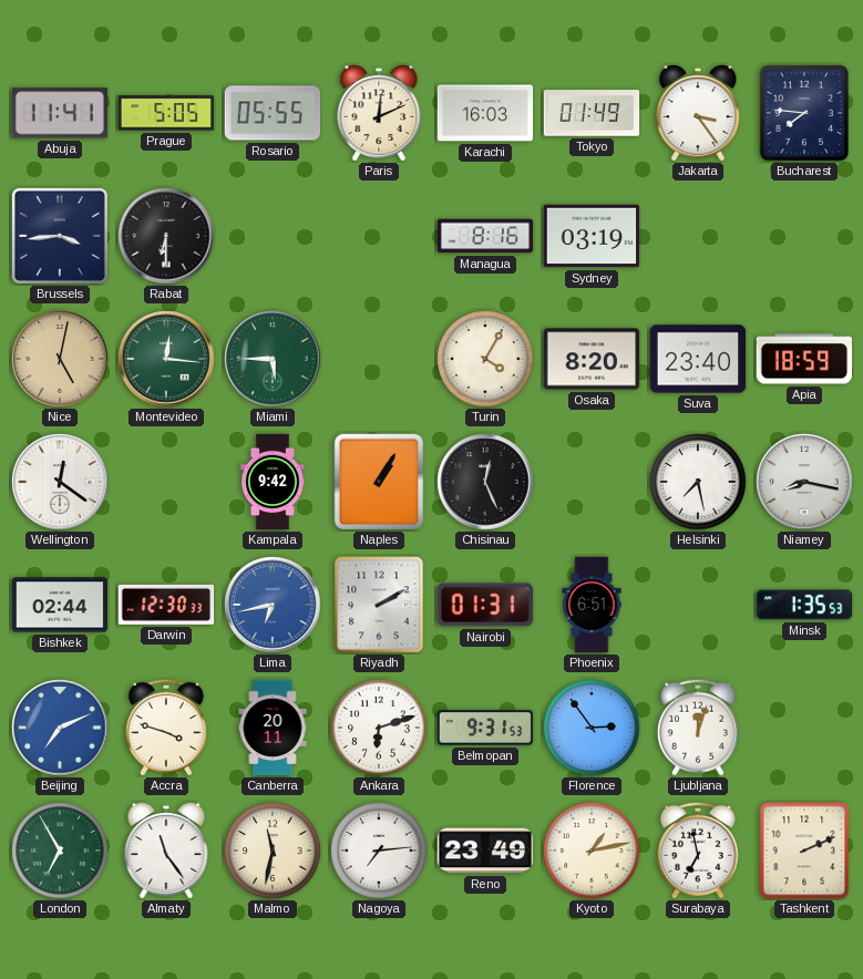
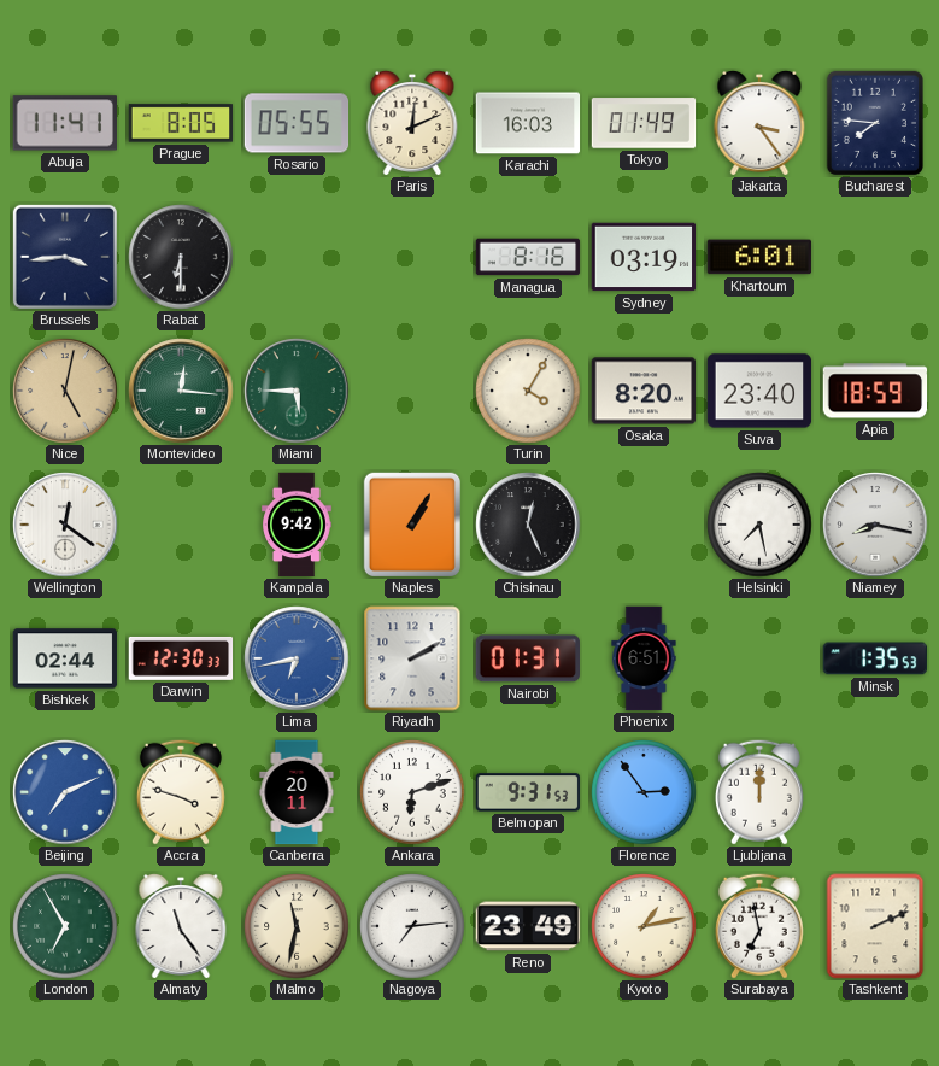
Prague: 5:05 -> 8:05
Khartoum: none -> 6:01
Ljubljana: 12:03 -> 12:00
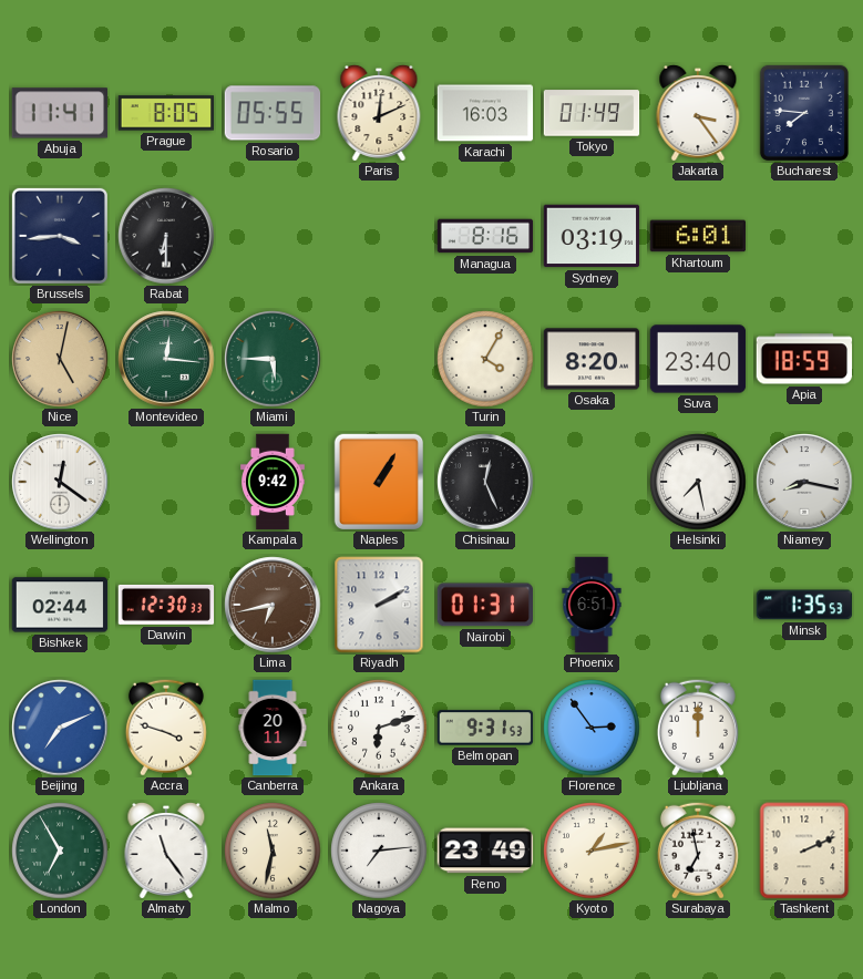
Lima dial: blue -> brown
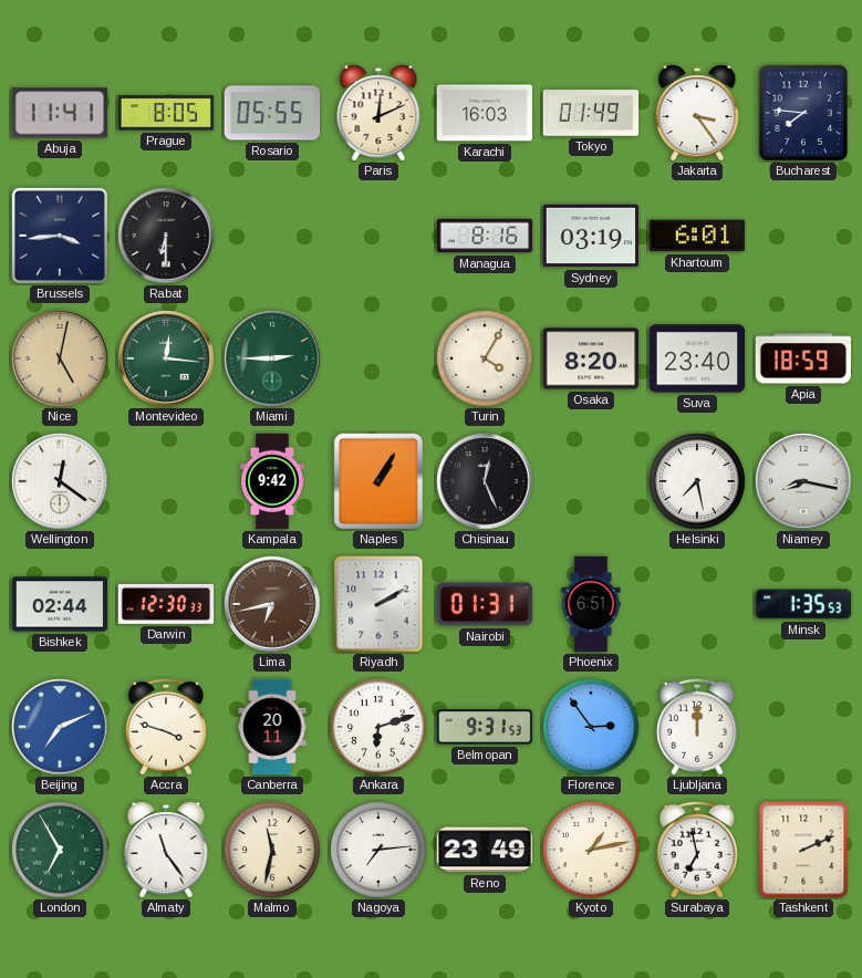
Miami: 5:45 -> 2:45
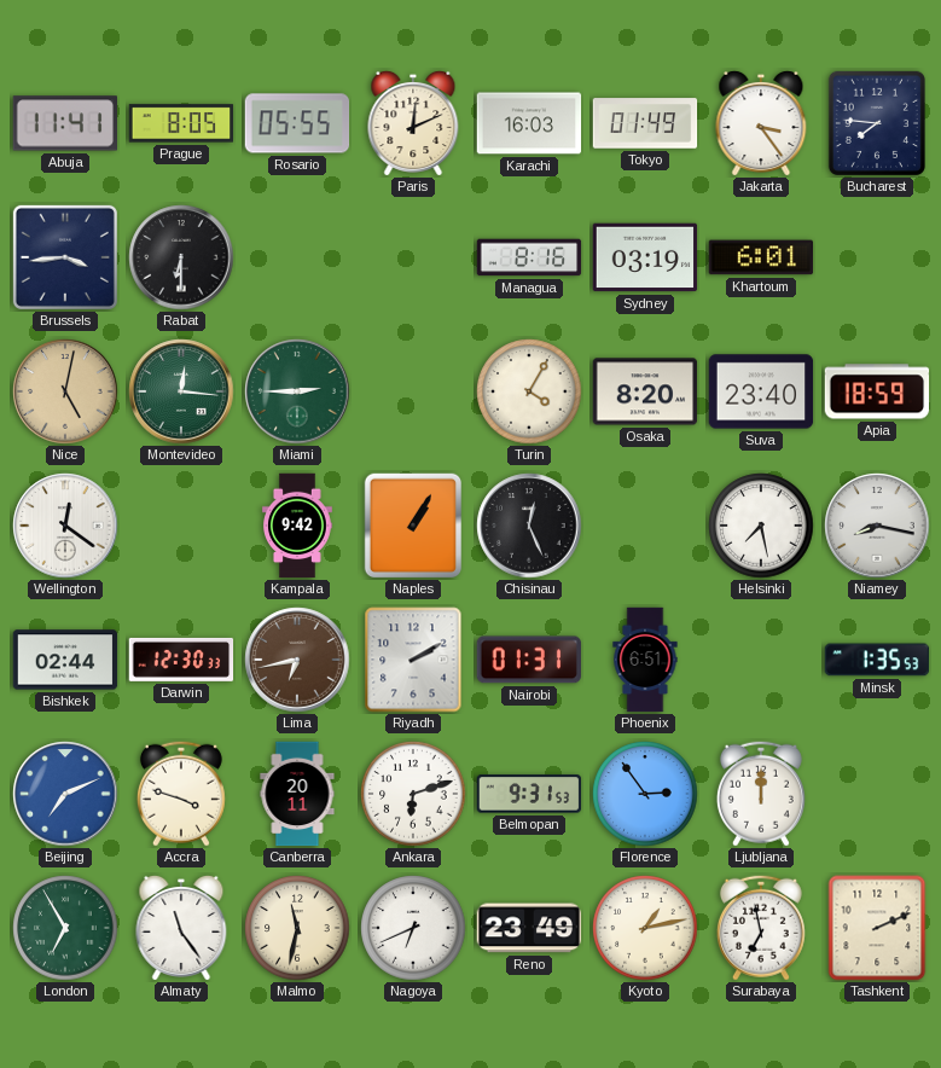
Nagoya: 7:14 -> 6:41
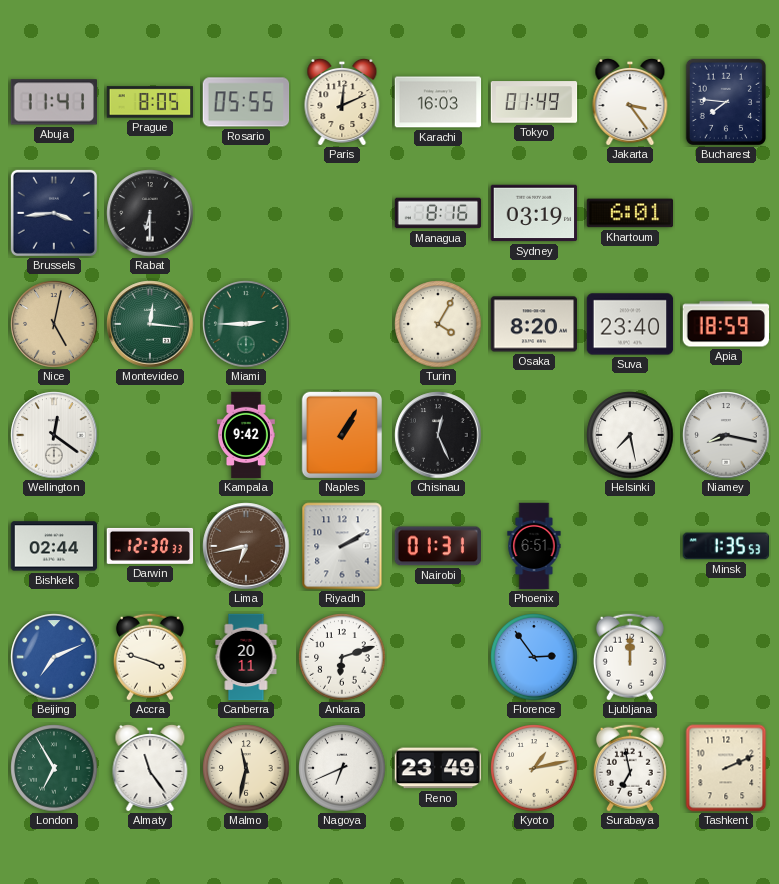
Belmopan: 9:31 -> none
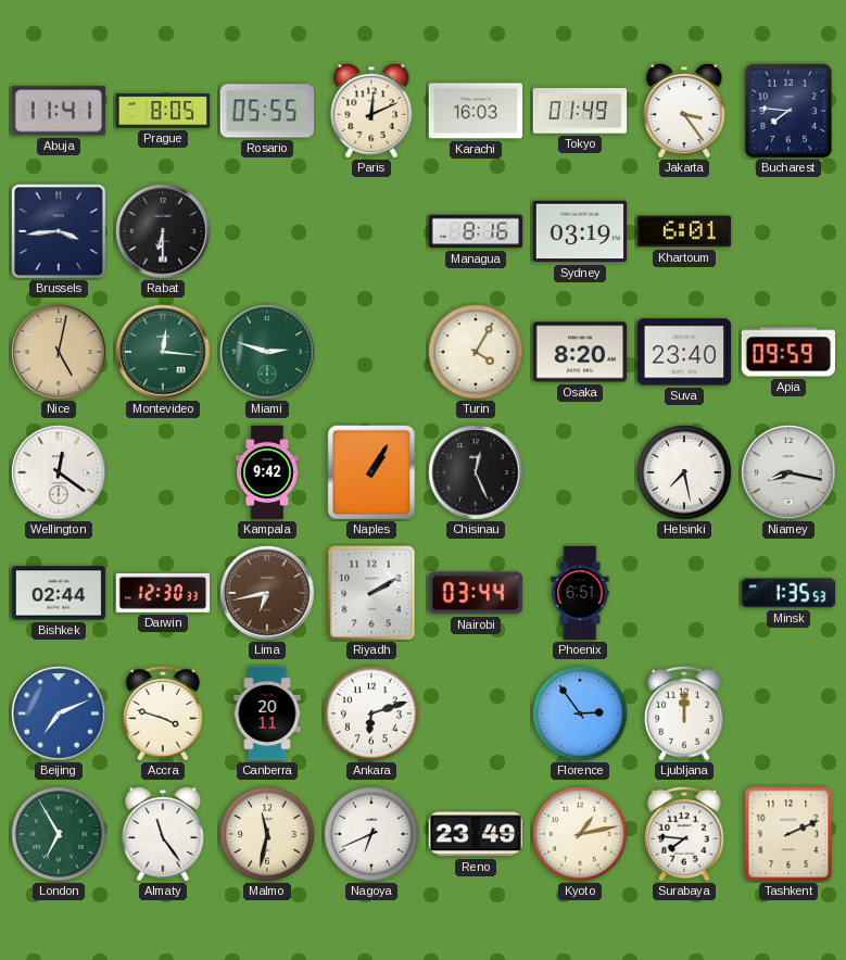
Miami: 2:45 -> 2:48
Apia: 18:59 -> 09:59
Nairobi: 01:31 -> 03:44
Surabaya: 6:58 -> 7:46
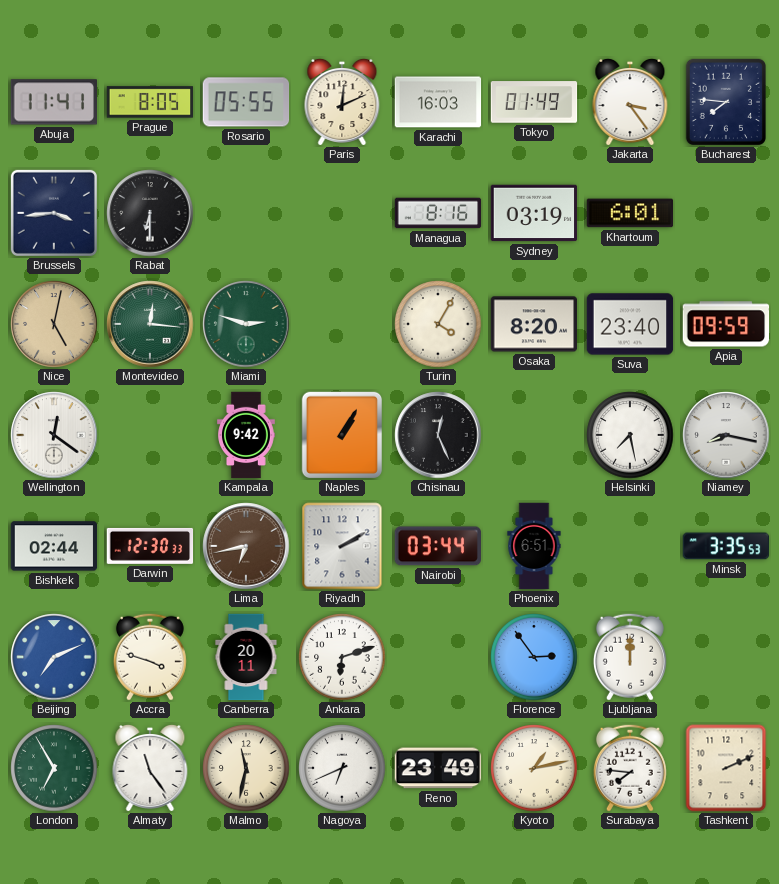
Minsk: 1:35 -> 3:35
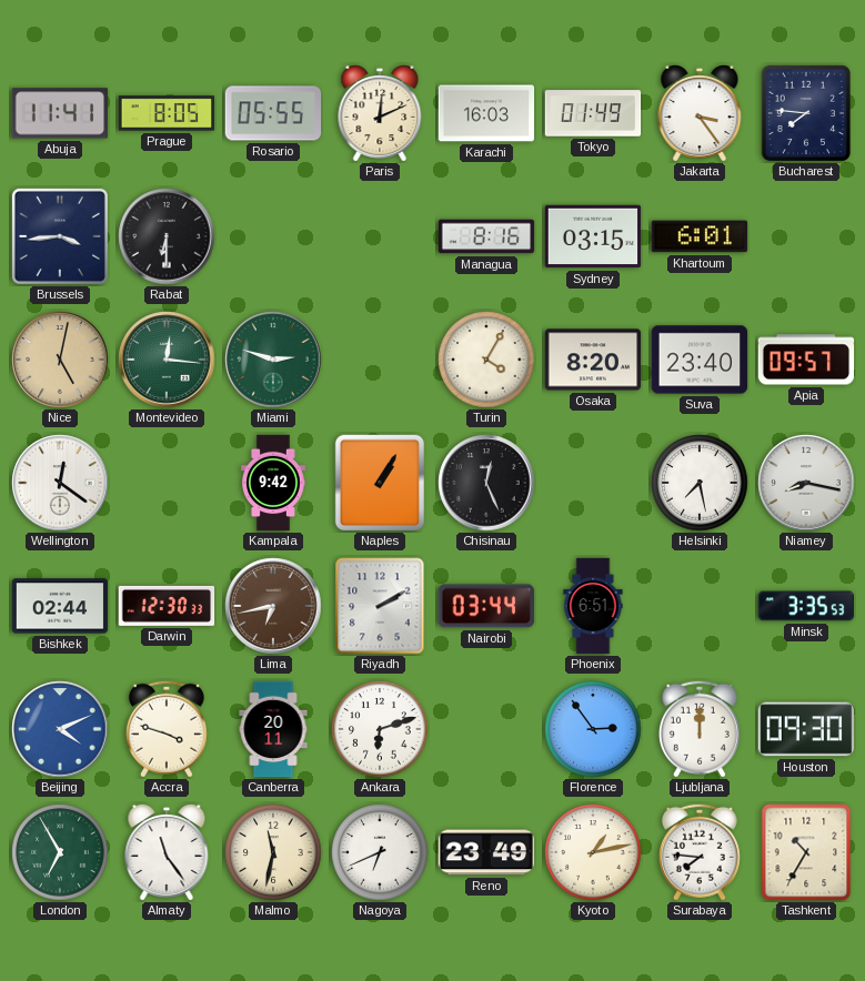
Sydney: 03:19 -> 03:15
Apia: 09:59 -> 09:57
Beijing: 7:11 -> 4:11
Houston: none -> 09:30
Tashkent: 2:11 -> 10:35
